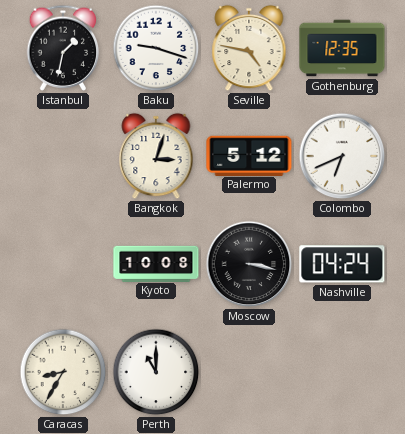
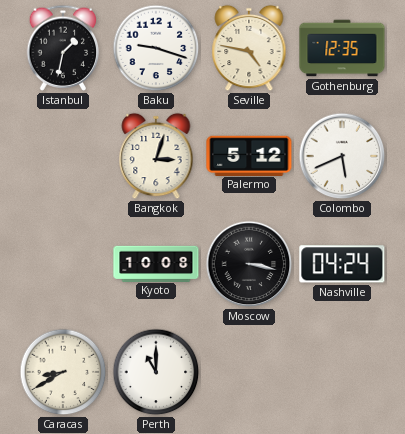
Colombo: 6:41 -> 5:41
Caracas: 8:35 -> 8:40
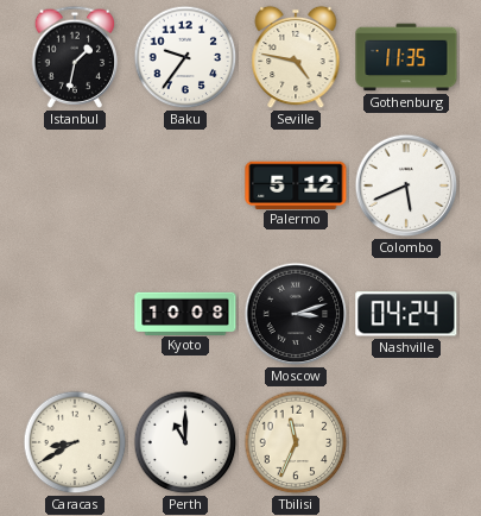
Baku: 9:18 -> 9:36
Gothenburg: 12:35 -> 11:35
Bangkok: 3:03 -> none
Moscow: 3:17 -> 3:12
Tbilisi: none -> 11:34
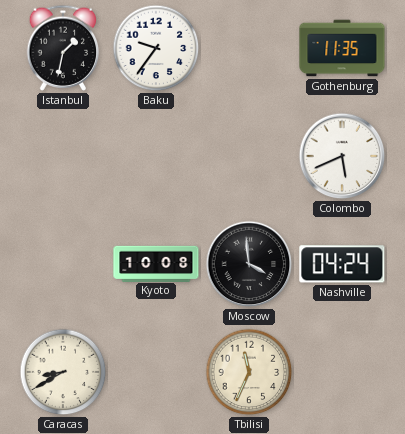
Seville: 4:47 -> none
Palermo: 5:12 -> none
Moscow: 3:12 -> 3:59
Perth: 11:00 -> none
